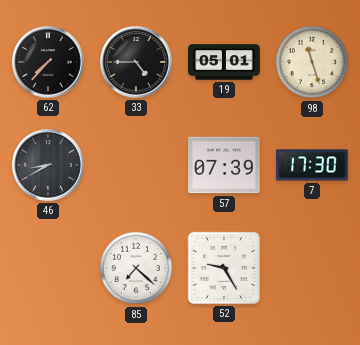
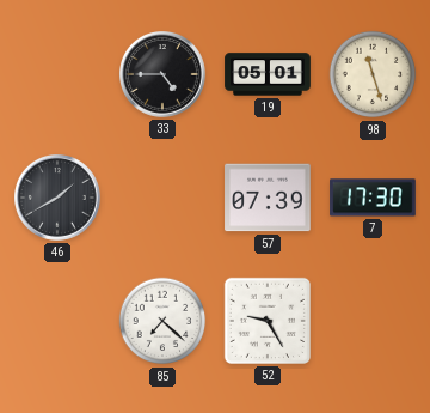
62: 7:37 -> none
46: 8:40 -> 1:40
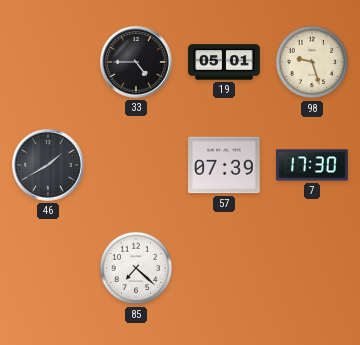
98: 11:27 -> 9:27
52: 9:25 -> none
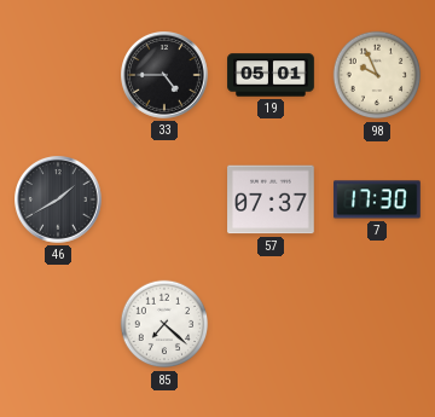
98: 9:27 -> 9:56
57: 07:39 -> 07:37
